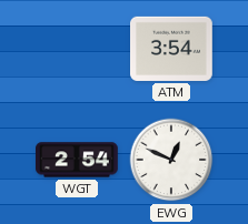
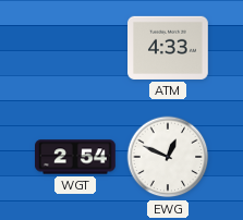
ATM: 3:54 -> 4:33
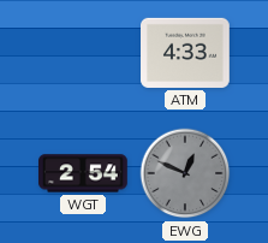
EWG dial: white -> grey
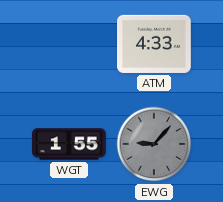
WGT: 2:54 -> 1:55
EWG: 12:49 -> 9:07
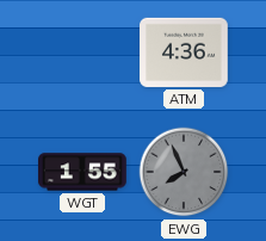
ATM: 4:33 -> 4:36
EWG: 9:07 -> 7:56
